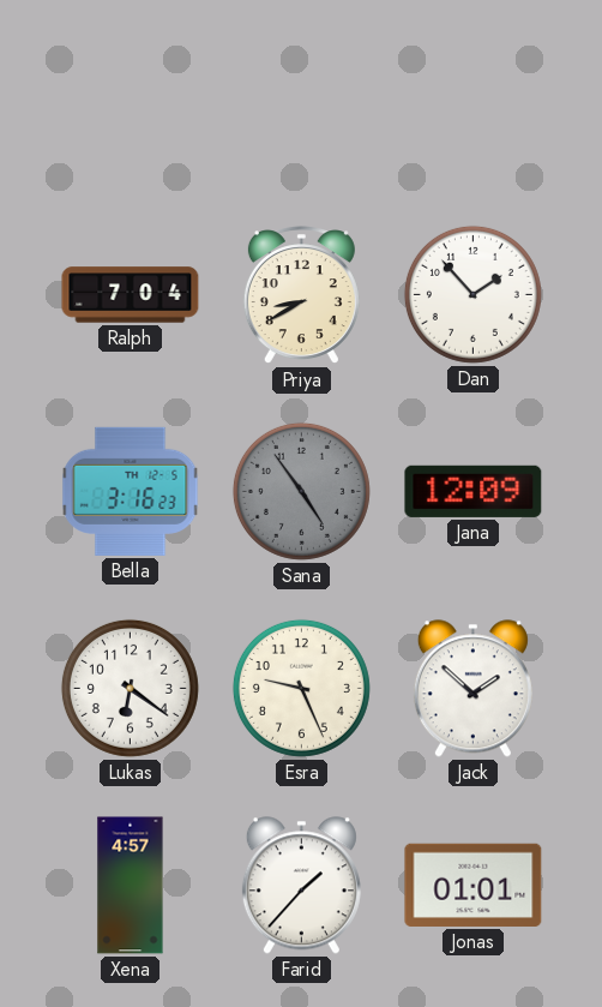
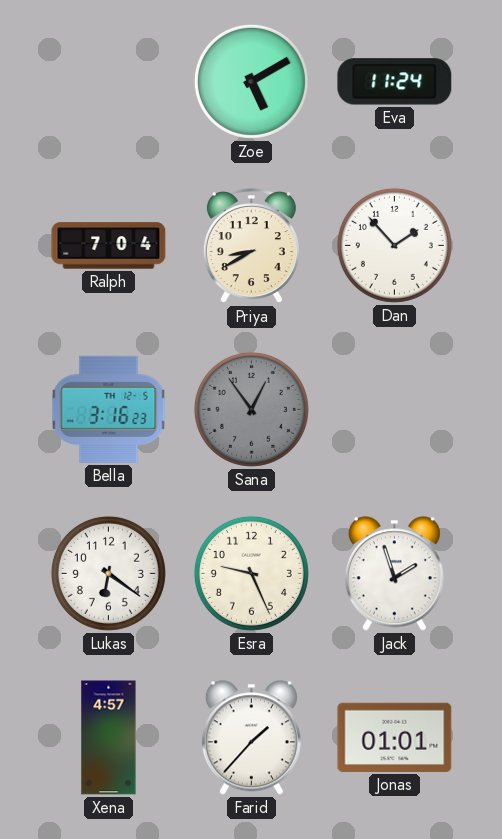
Zoe: none -> 5:10
Eva: none -> 11:24
Sana: 4:54 -> 12:54
Jana: 12:09 -> none
Jack: 1:52 -> 1:57
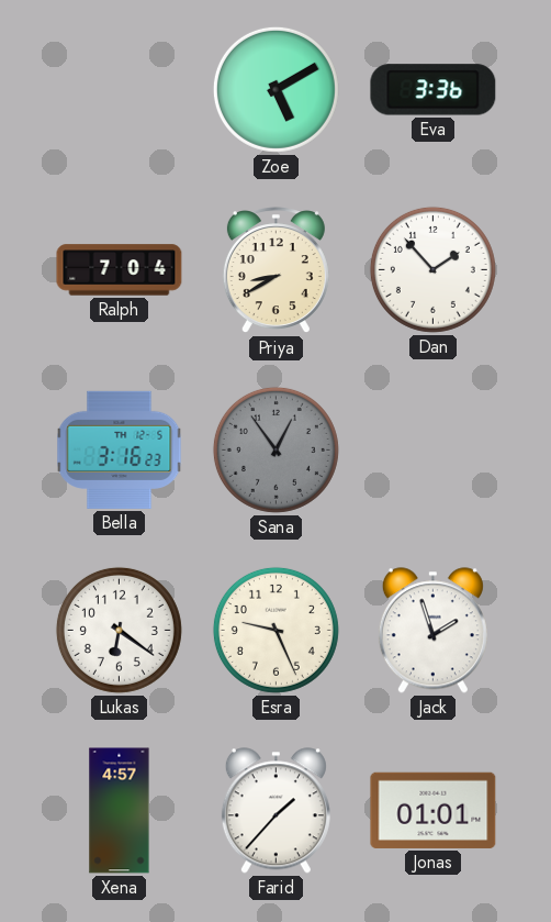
Eva: 11:24 -> 3:36
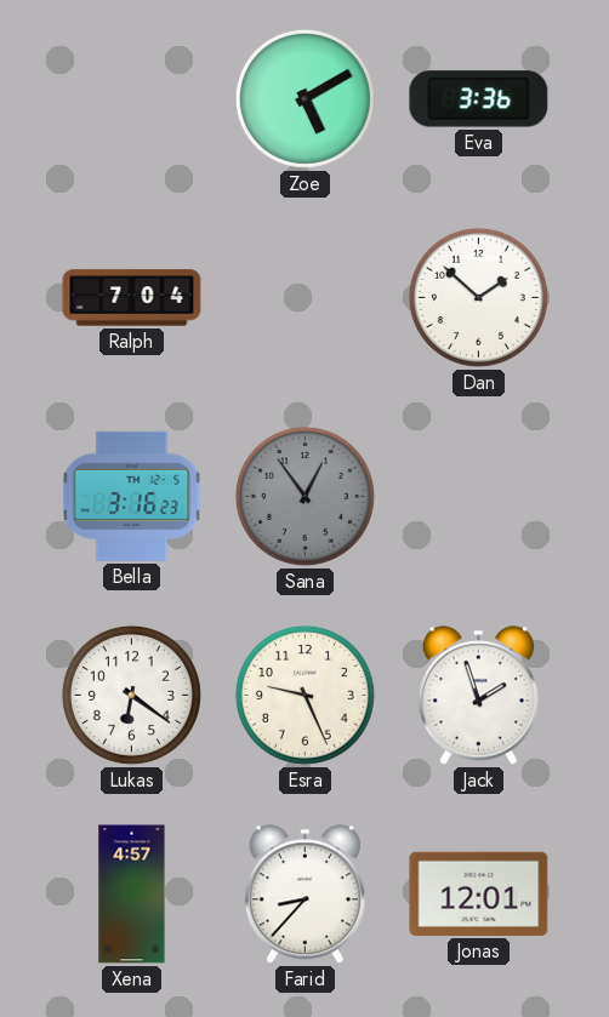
Priya: 8:40 -> none
Dan: 1:53 -> 1:52
Farid: 1:37 -> 8:37
Jonas: 01:01 -> 12:01
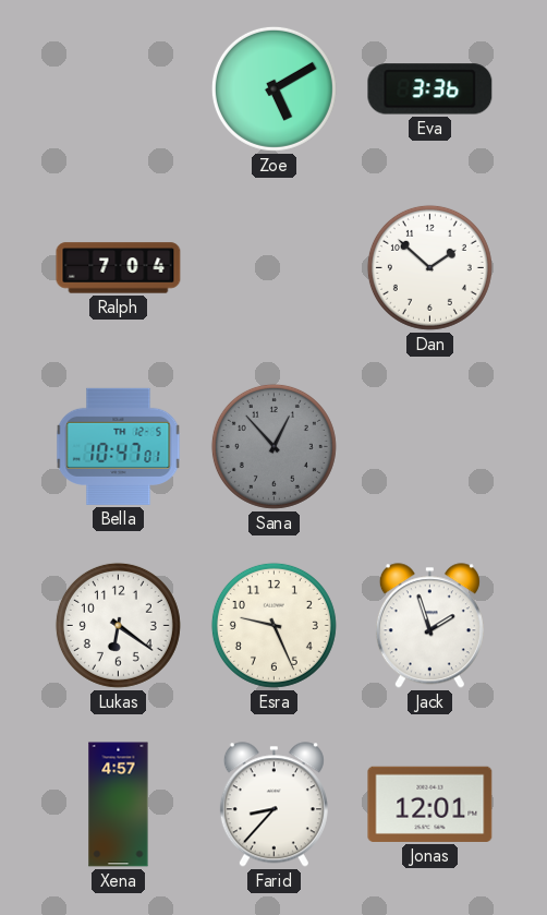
Bella: 3:16 -> 10:47
Sana: 12:54 -> 12:53
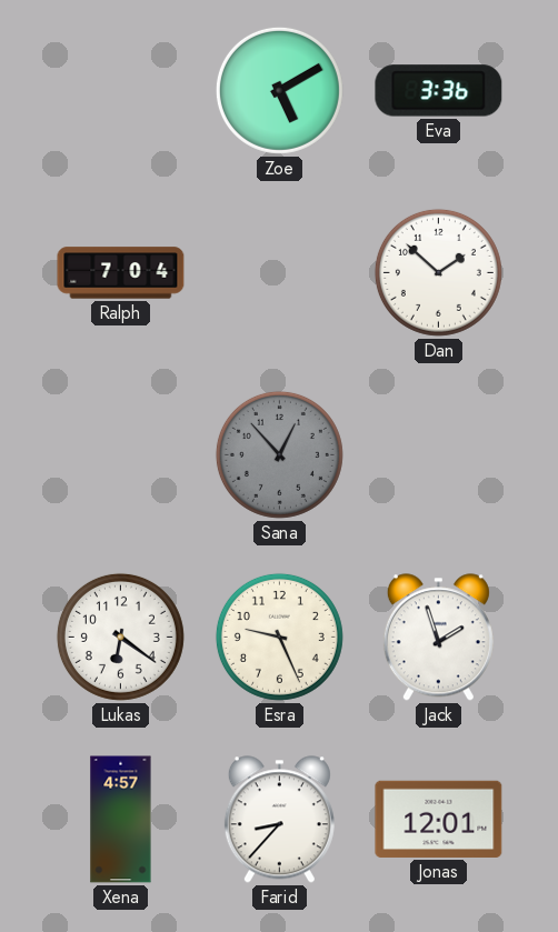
Bella: 10:47 -> none
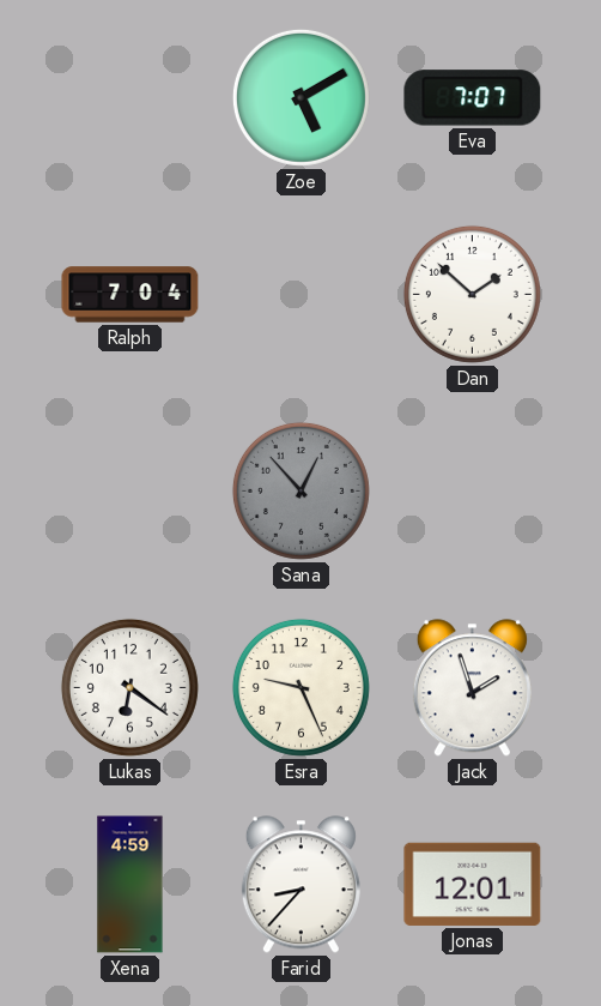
Eva: 3:36 -> 7:07
Xena: 4:57 -> 4:59
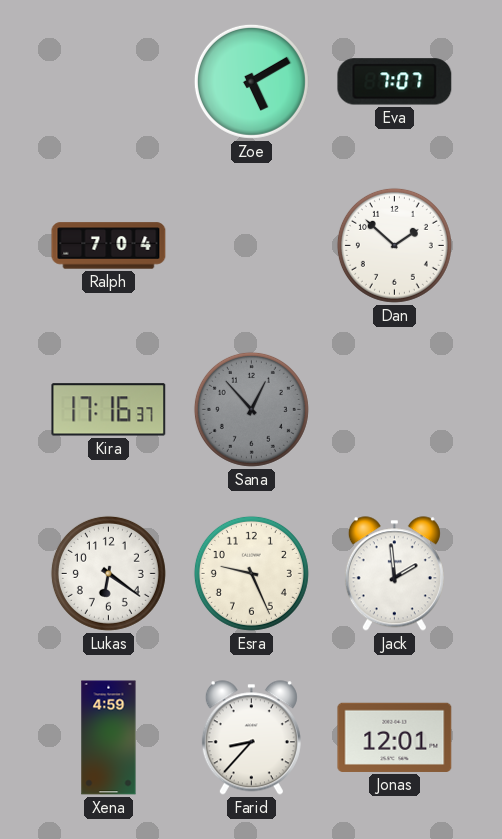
Kira: none -> 17:16
Jack: 1:57 -> 1:59
